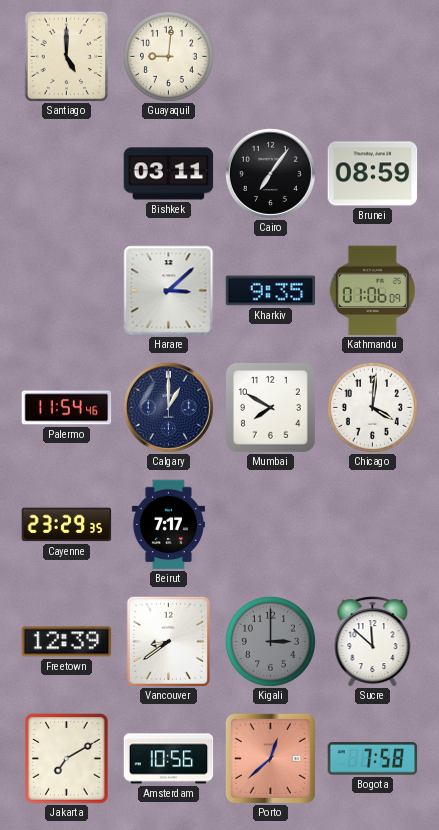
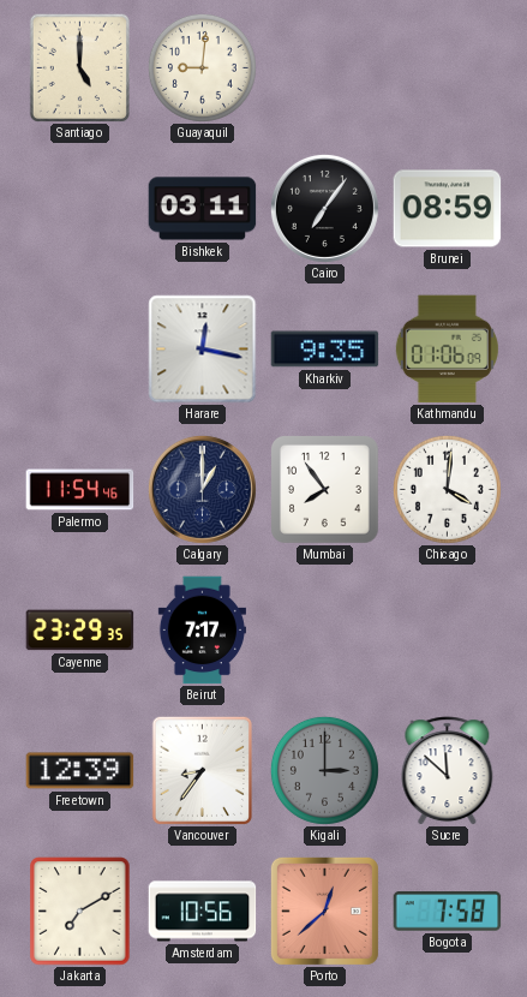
Harare: 3:08 -> 12:17
Mumbai: 7:50 -> 7:54
Vancouver: 8:39 -> 8:36
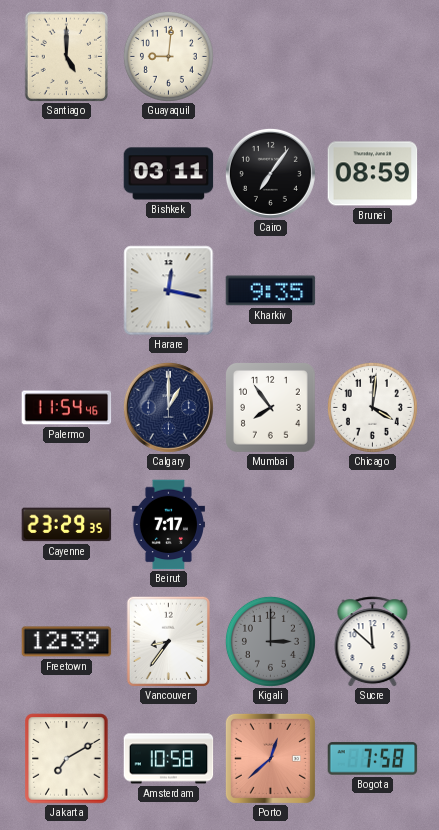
Kathmandu: 01:06 -> none
Amsterdam: 10:56 -> 10:58
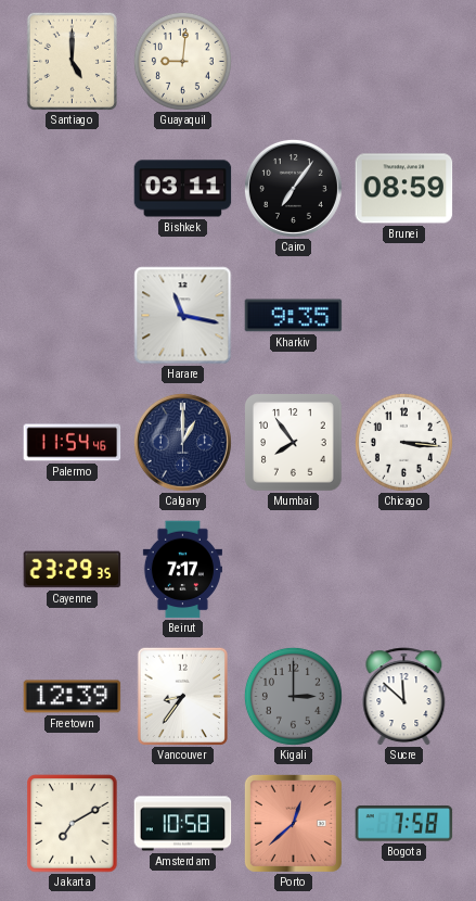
Harare: 12:17 -> 11:17
Chicago: 4:01 -> 3:16
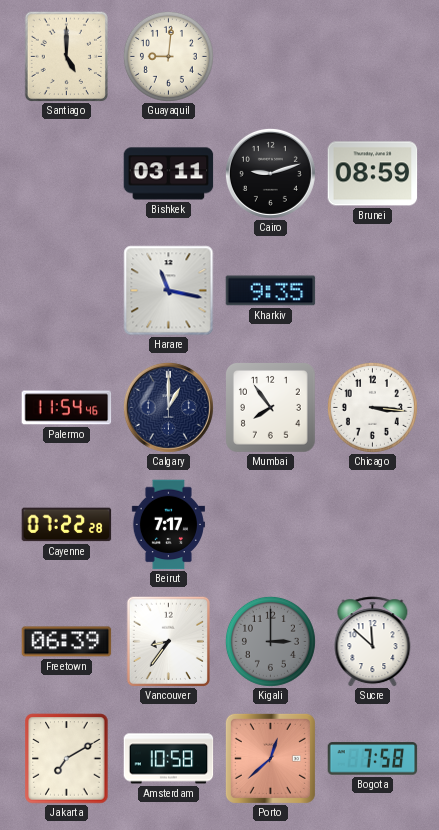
Cairo: 7:06 -> 9:12
Cayenne: 23:29 -> 07:22
Freetown: 12:39 -> 06:39
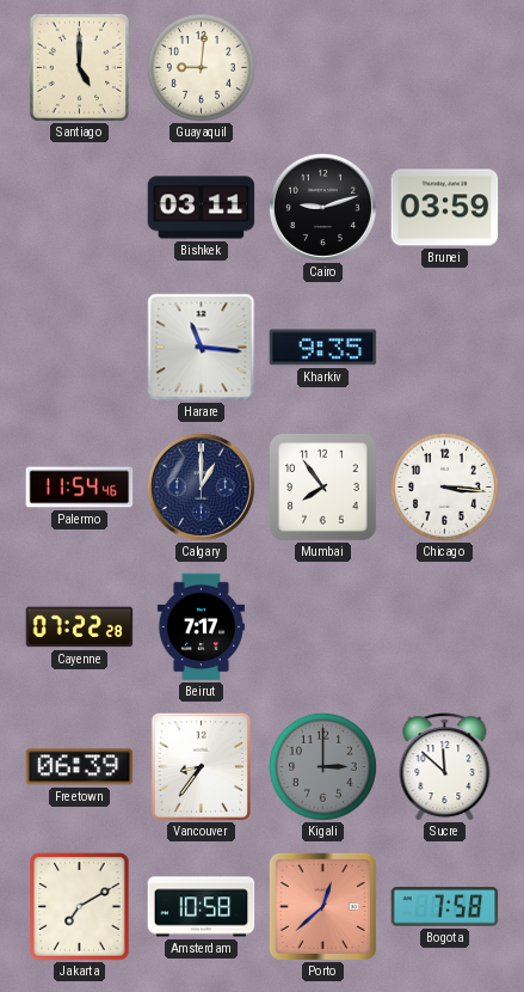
Brunei: 08:59 -> 03:59
Harare: 11:17 -> 11:16
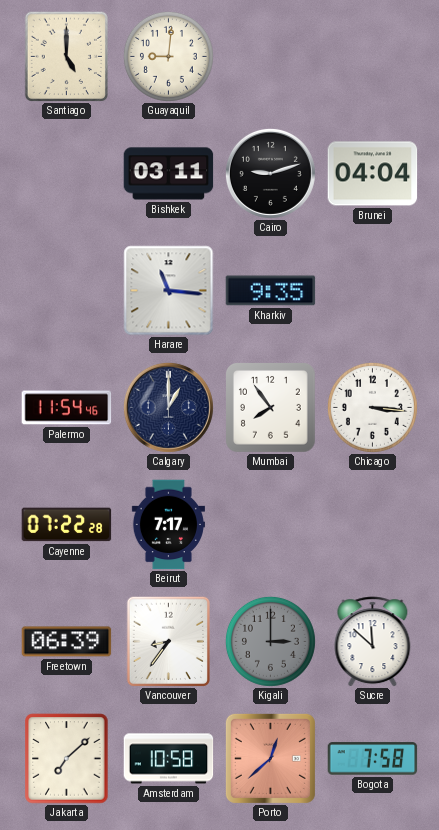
Brunei: 03:59 -> 04:04
Jakarta: 7:10 -> 7:08
